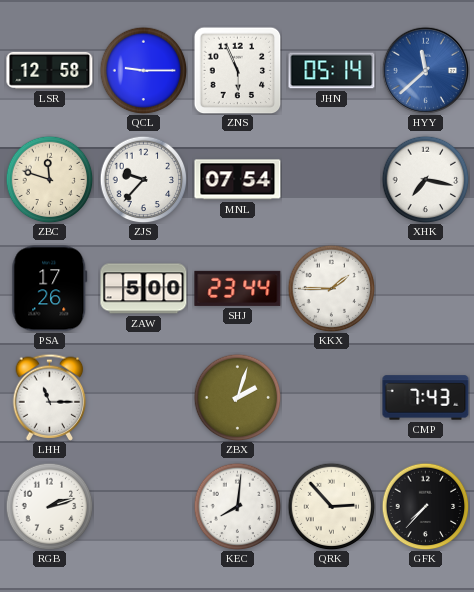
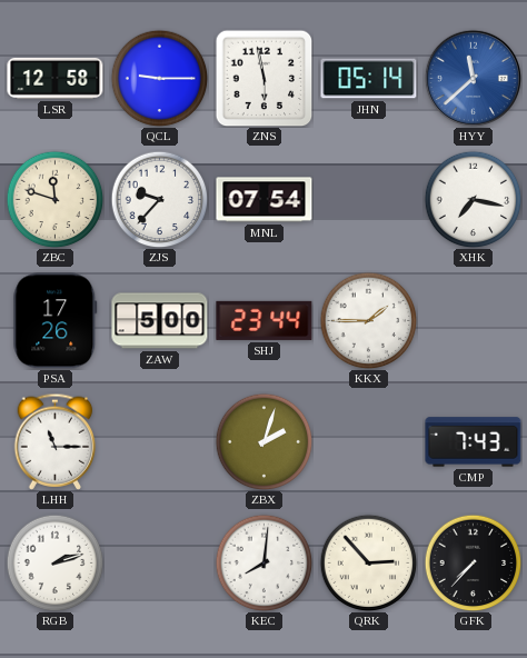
ZNS: 5:56 -> 5:58
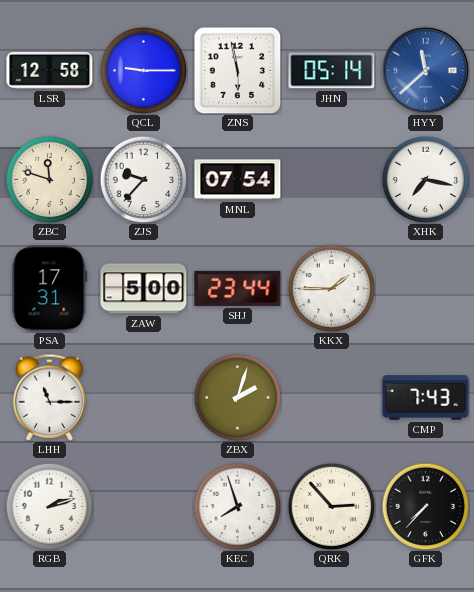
PSA: 17:26 -> 17:31
KEC: 8:01 -> 7:57
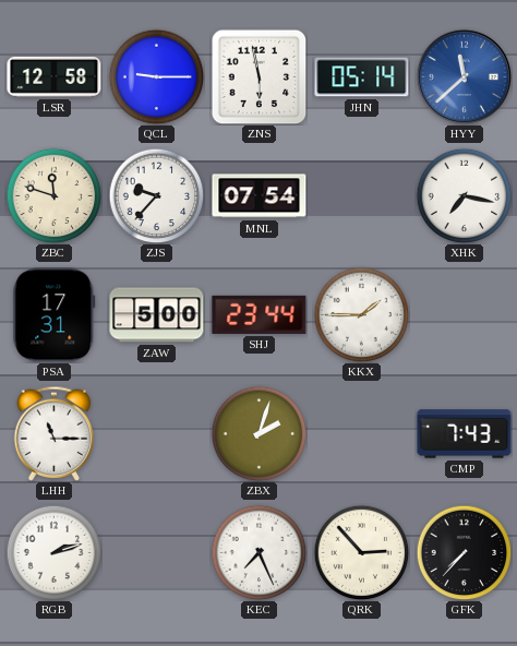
KEC: 7:57 -> 7:26
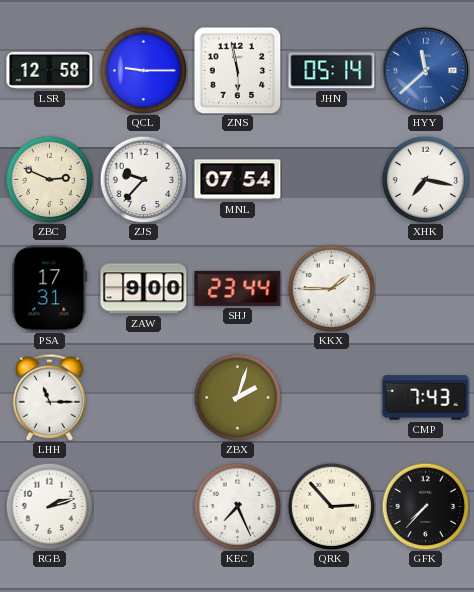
ZBC: 11:48 -> 2:49
ZAW: 5:00 -> 9:00
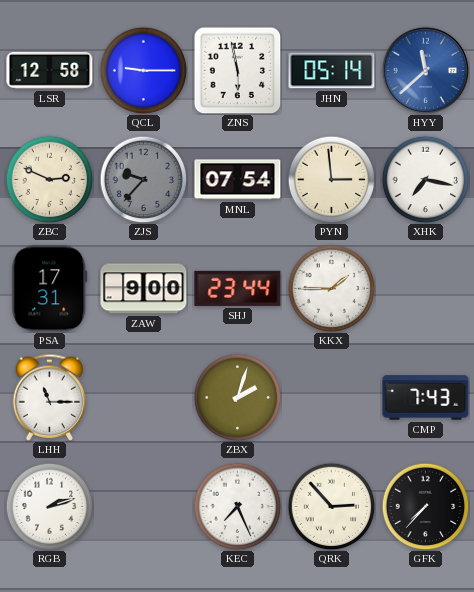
ZJS dial: white -> grey
PYN: none -> 2:59
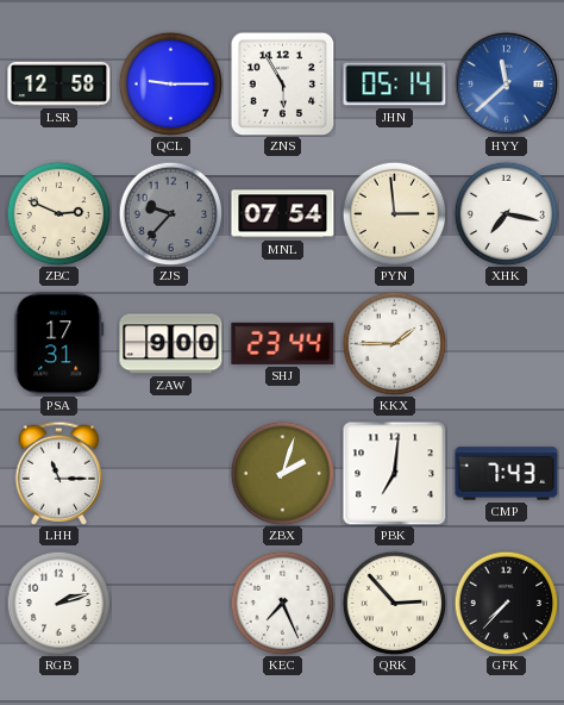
ZNS: 5:58 -> 5:55
PBK: none -> 7:01
